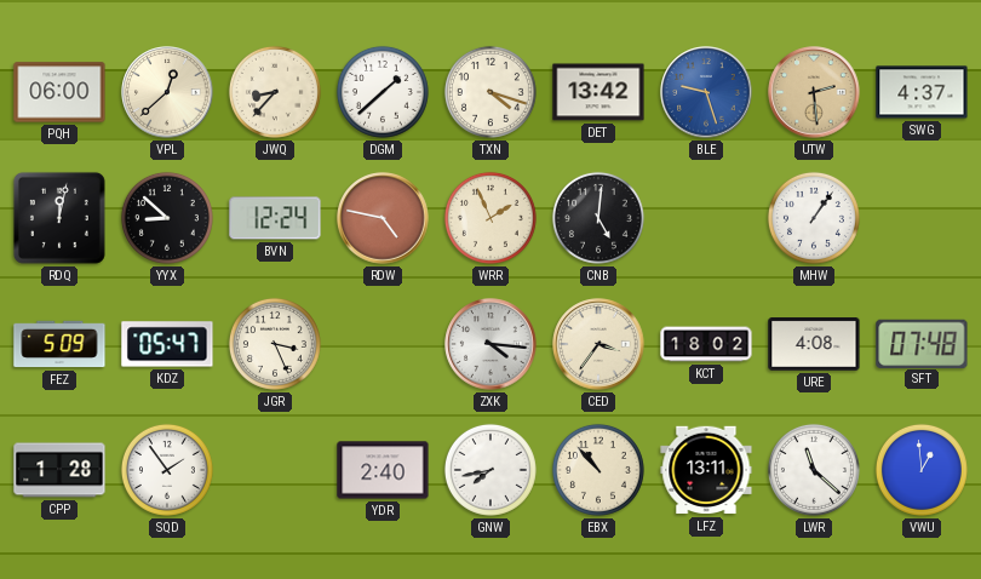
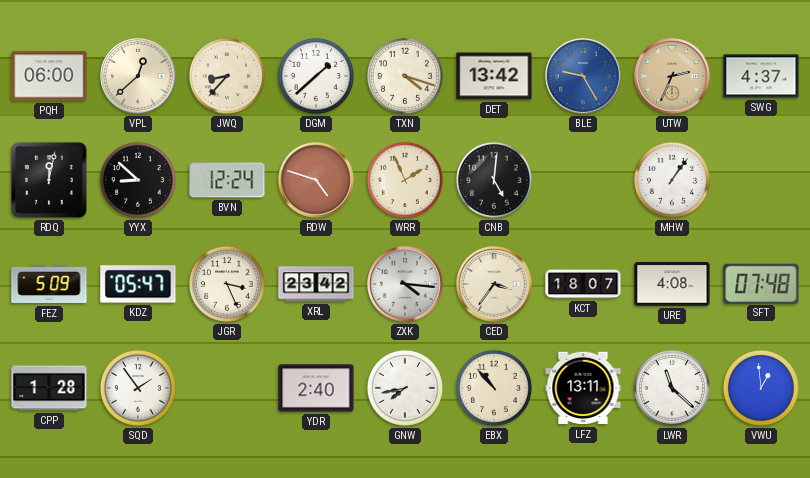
BLE: 9:27 -> 9:25
UTW: 2:29 -> 2:34
RDW: 4:47 -> 4:48
XRL: none -> 23:42
KCT: 18:02 -> 18:07
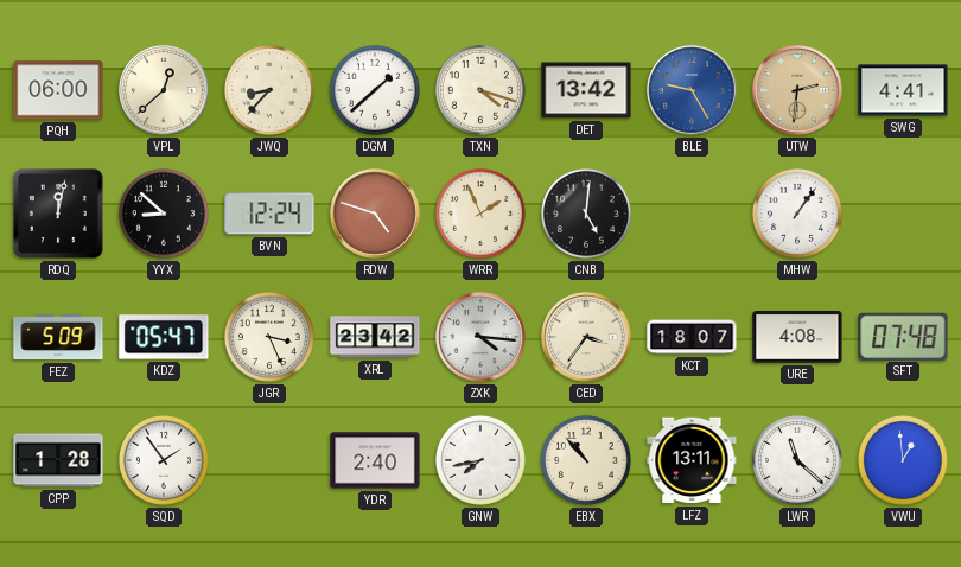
UTW: 2:34 -> 2:31
SWG: 4:37 -> 4:41
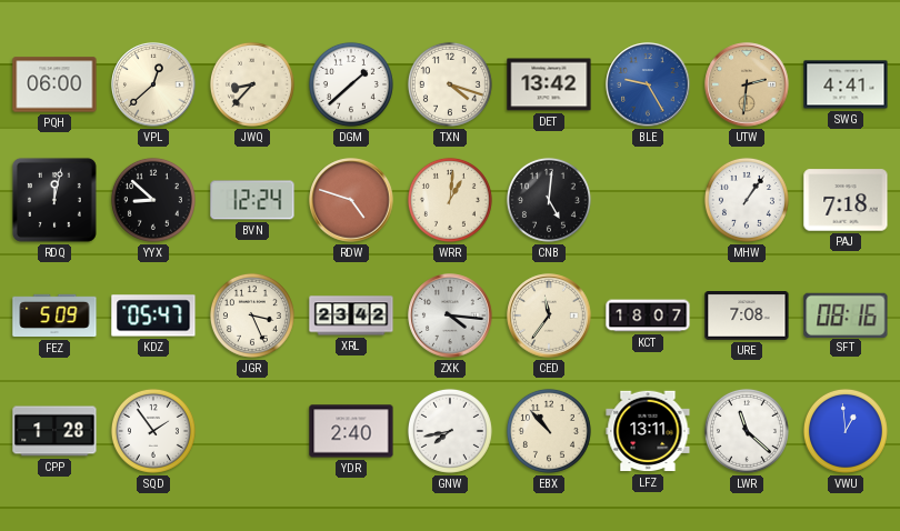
WRR: 1:56 -> 1:01
PAJ: none -> 7:18
CED: 3:36 -> 11:36
URE: 4:08 -> 7:08
SFT: 07:48 -> 08:16
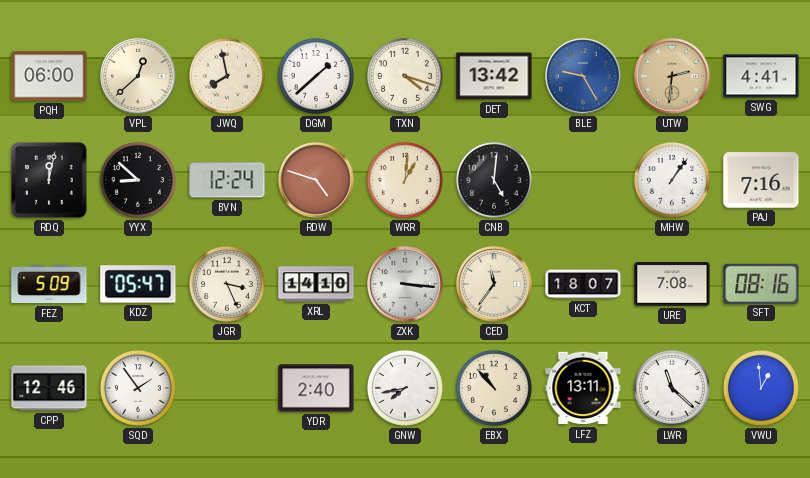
JWQ: 8:37 -> 7:58
PAJ: 7:18 -> 7:16
XRL: 23:42 -> 14:10
ZXK: 4:16 -> 3:16
CPP: 1:28 -> 12:46
